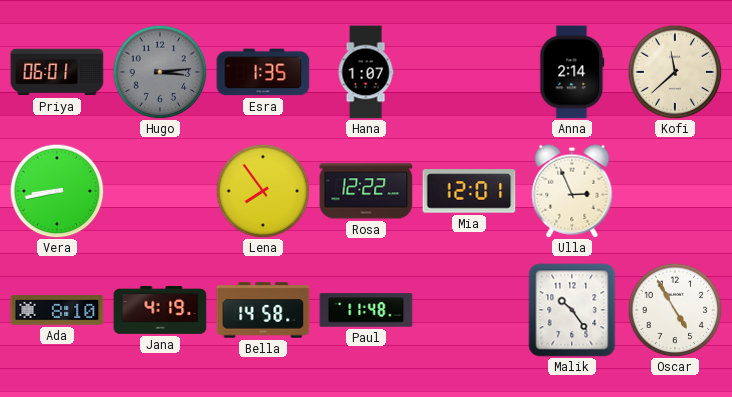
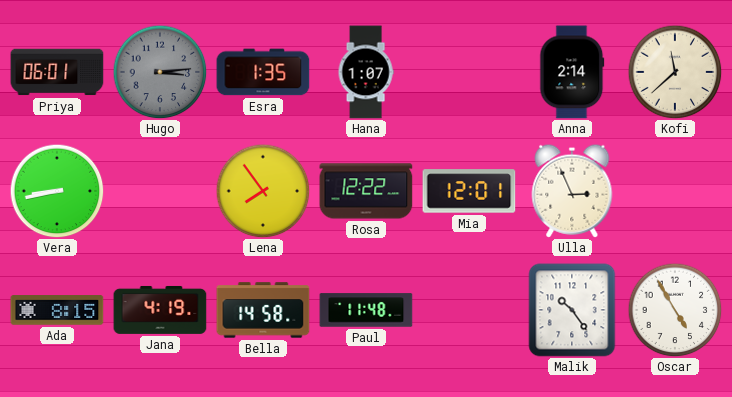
Ada: 8:10 -> 8:15
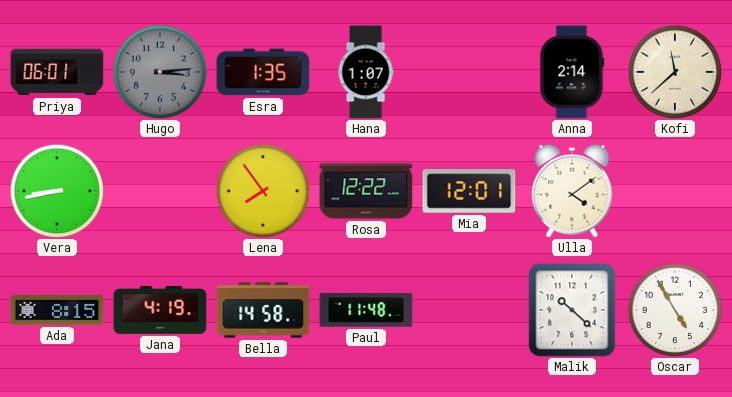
Ulla: 2:56 -> 4:09
Malik: 10:24 -> 10:22
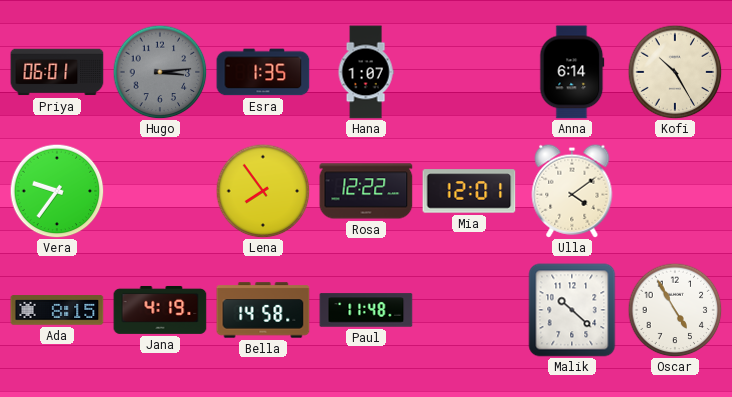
Anna: 2:14 -> 6:14
Kofi: 11:38 -> 10:25
Vera: 8:43 -> 9:36
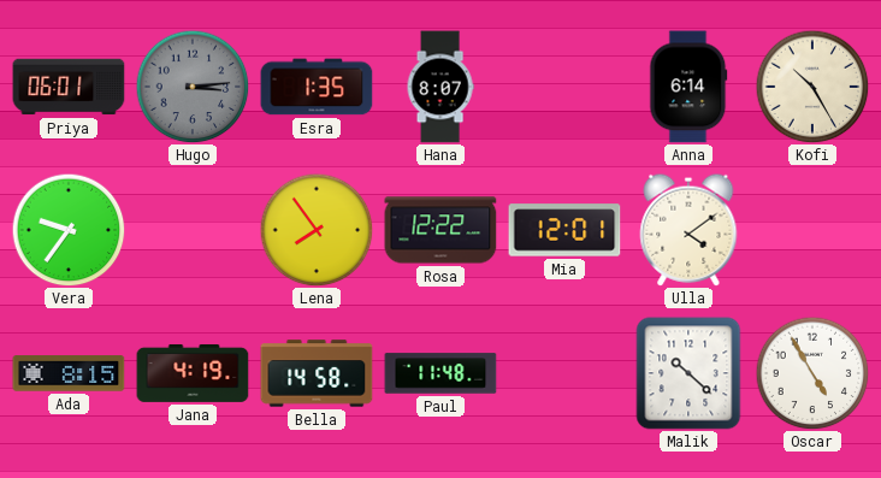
Hana: 1:07 -> 8:07
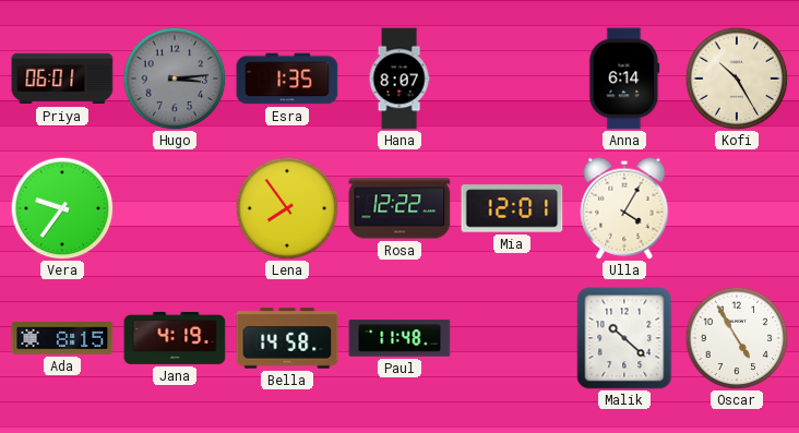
Ulla: 4:09 -> 4:05
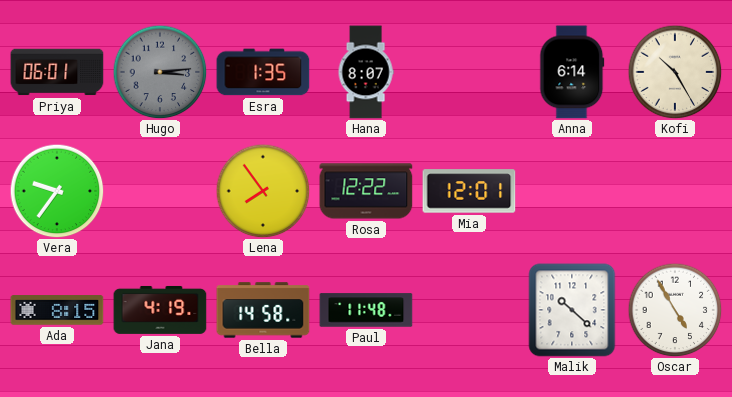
Ulla: 4:05 -> none
